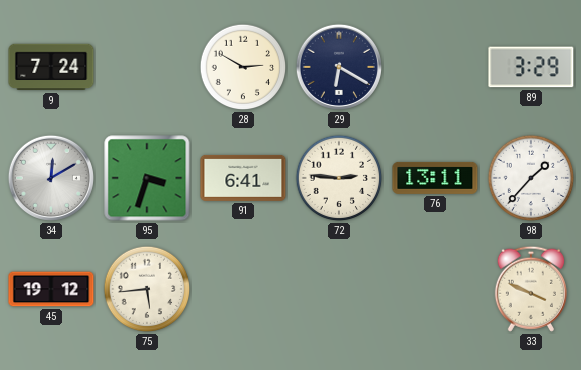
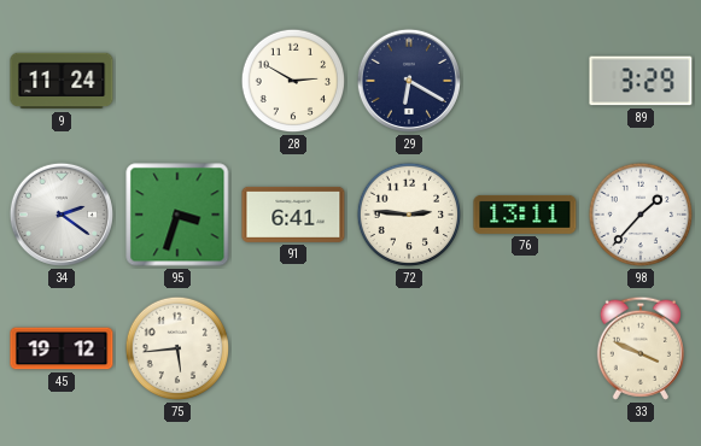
9: 7:24 -> 11:24
34: 12:10 -> 2:21
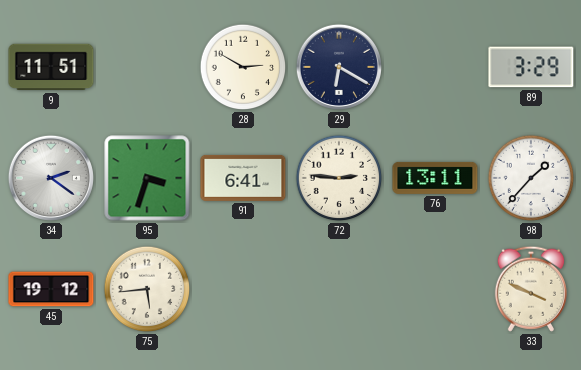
9: 11:24 -> 11:51
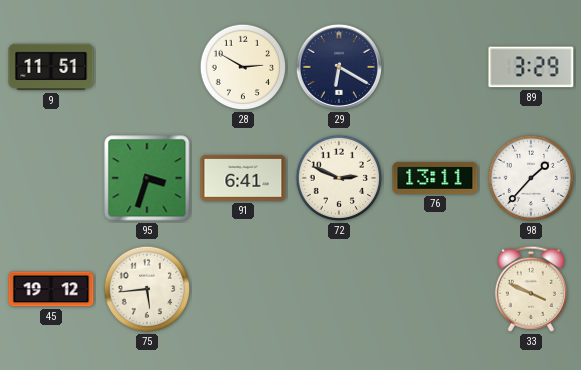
34: 2:21 -> none
72: 2:46 -> 2:49
